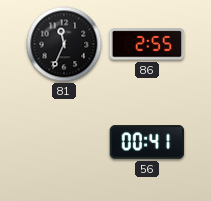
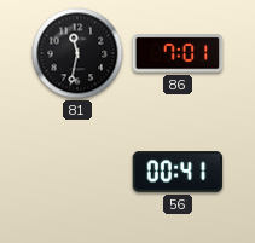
81: 11:34 -> 11:32
86: 2:55 -> 7:01
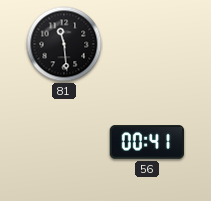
81: 11:32 -> 11:29
86: 7:01 -> none
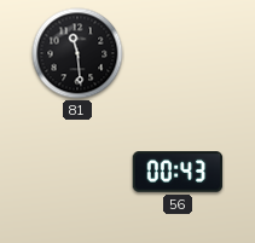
56: 00:41 -> 00:43
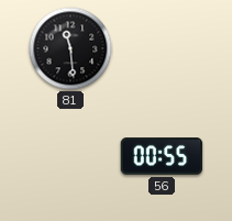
56: 00:43 -> 00:55
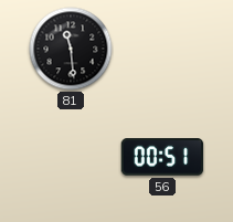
56: 00:55 -> 00:51
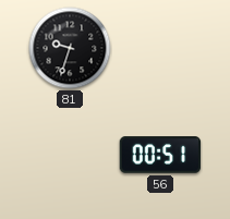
81: 11:29 -> 9:33
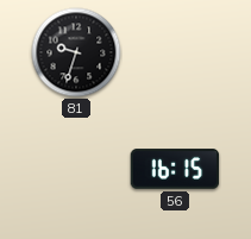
56: 00:51 -> 16:15
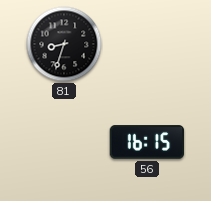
81: 9:33 -> 8:33
